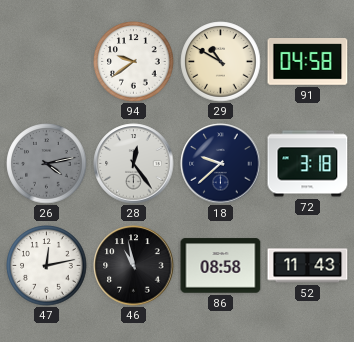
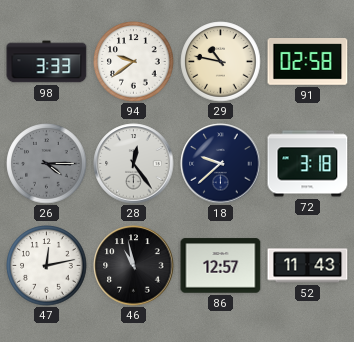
98: none -> 3:33
29: 10:50 -> 10:47
91: 04:58 -> 02:58
26: 4:13 -> 4:15
86: 08:58 -> 12:57
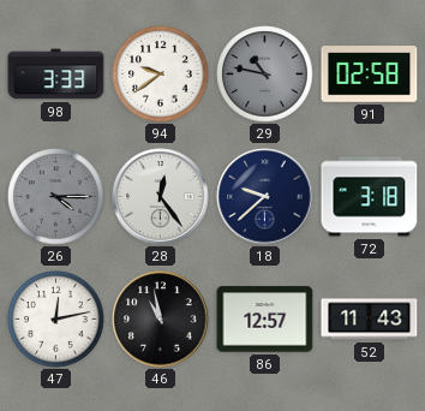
29 dial: cream -> grey
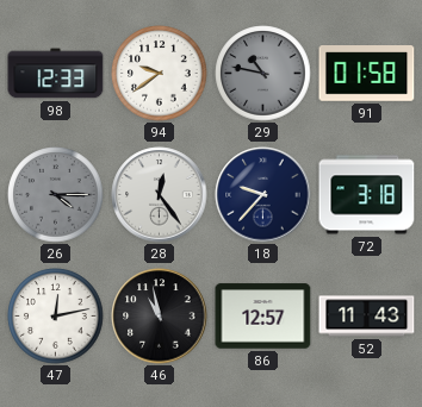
98: 3:33 -> 12:33
91: 02:58 -> 01:58
18: 9:38 -> 9:37
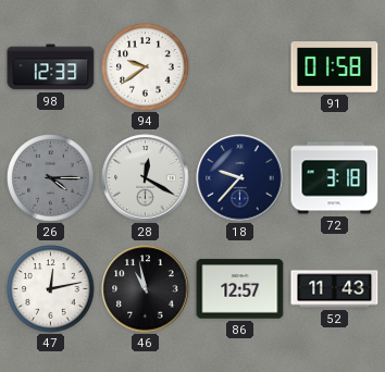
29: 10:47 -> none
28: 12:24 -> 12:20
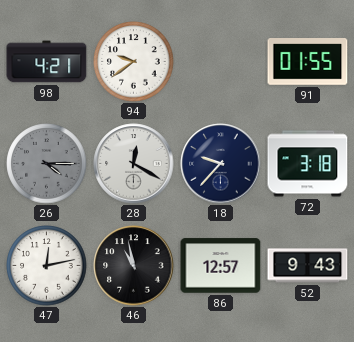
98: 12:33 -> 4:21
91: 01:58 -> 01:55
52: 11:43 -> 9:43
